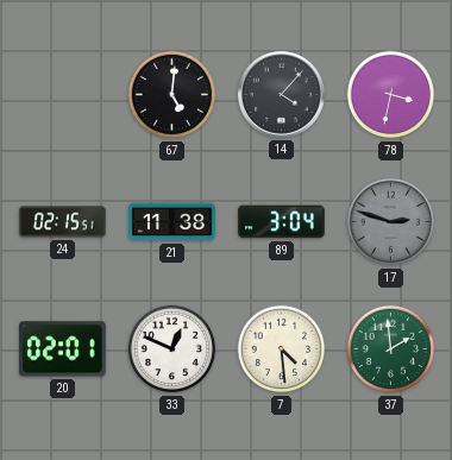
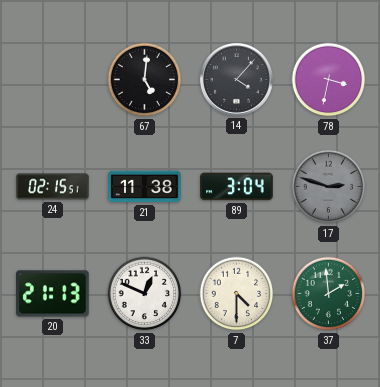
20: 02:01 -> 21:13
7: 4:29 -> 4:30
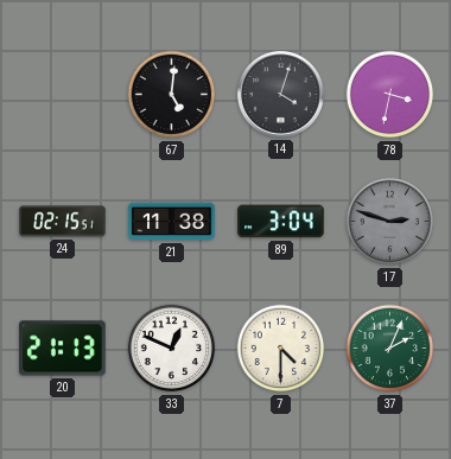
14: 4:07 -> 4:03
37: 1:59 -> 2:04
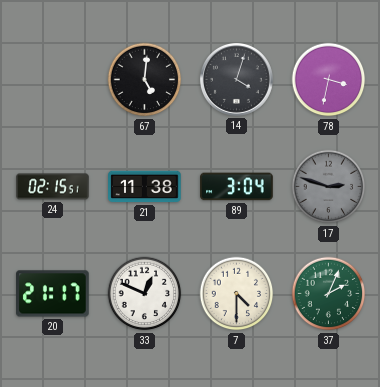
20: 21:13 -> 21:17
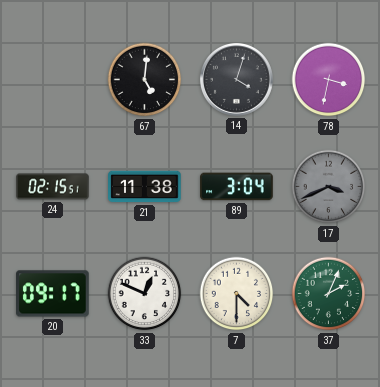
17: 2:48 -> 3:41
20: 21:17 -> 09:17
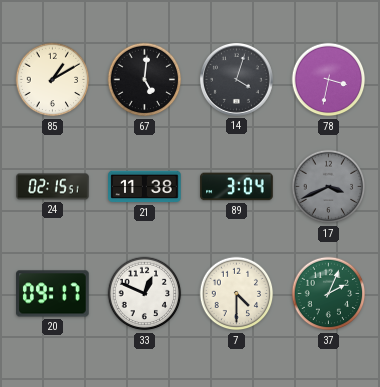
85: none -> 1:10
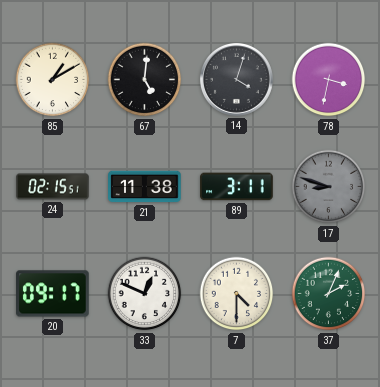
89: 3:04 -> 3:11
17: 3:41 -> 8:48
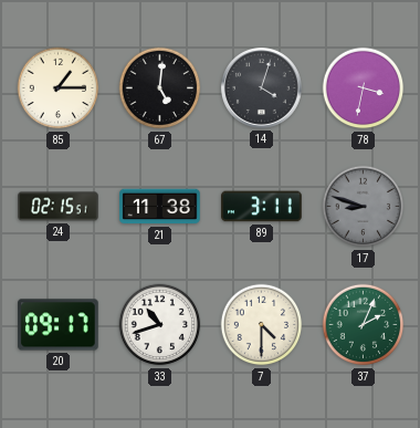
85: 1:10 -> 1:15
33: 12:49 -> 10:42
